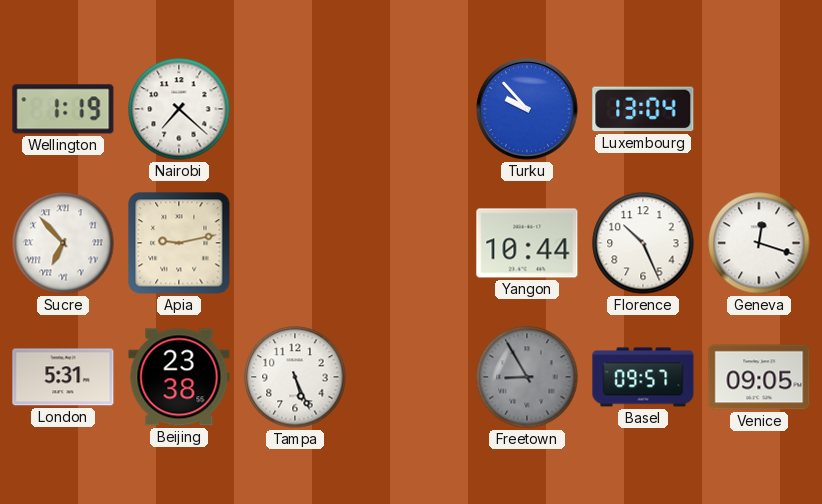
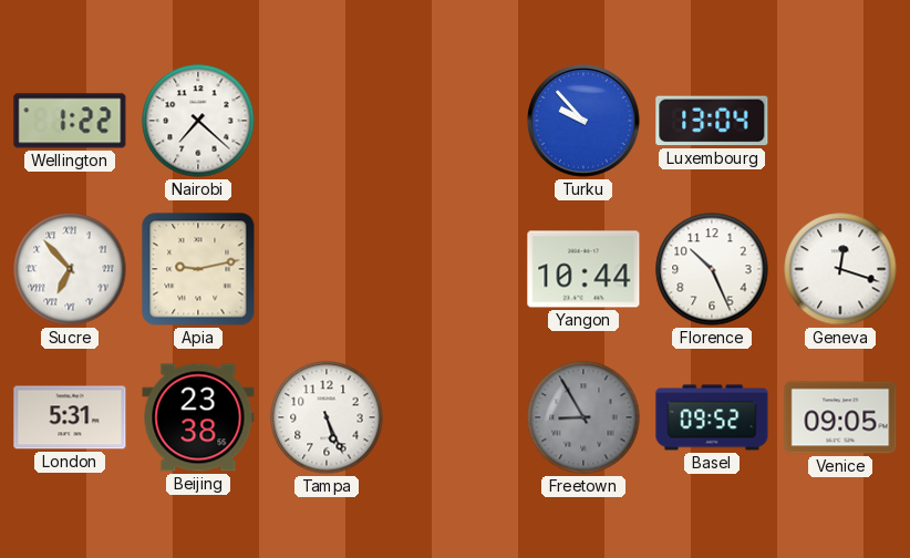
Wellington: 1:19 -> 1:22
Basel: 09:57 -> 09:52
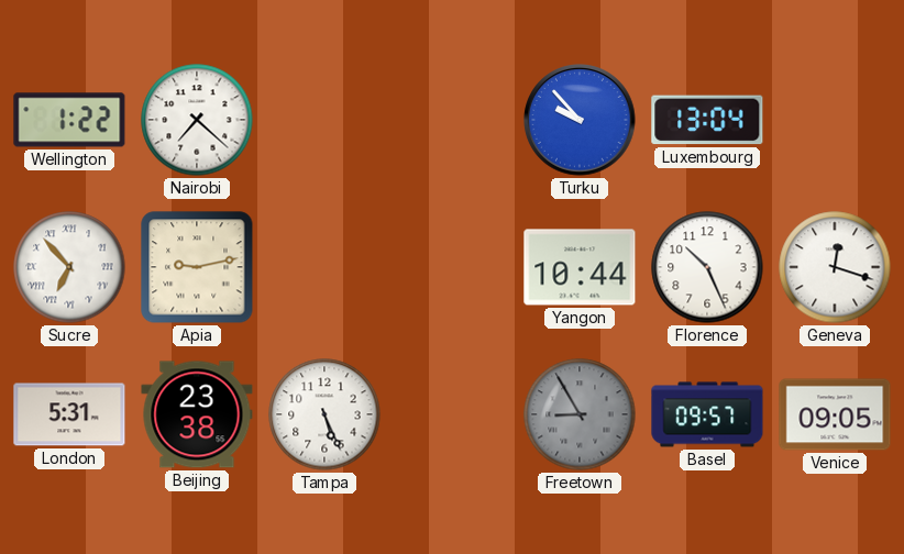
Basel: 09:52 -> 09:57
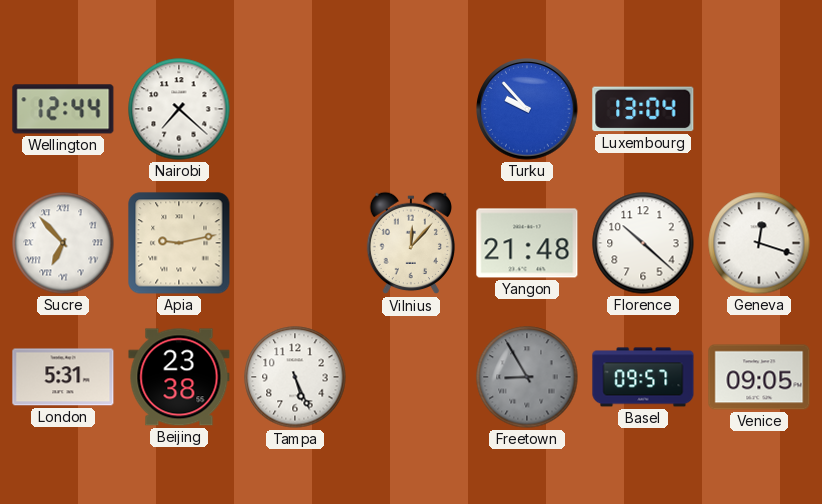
Wellington: 1:22 -> 12:44
Vilnius: none -> 12:07
Yangon: 10:44 -> 21:48
Florence: 10:26 -> 10:22
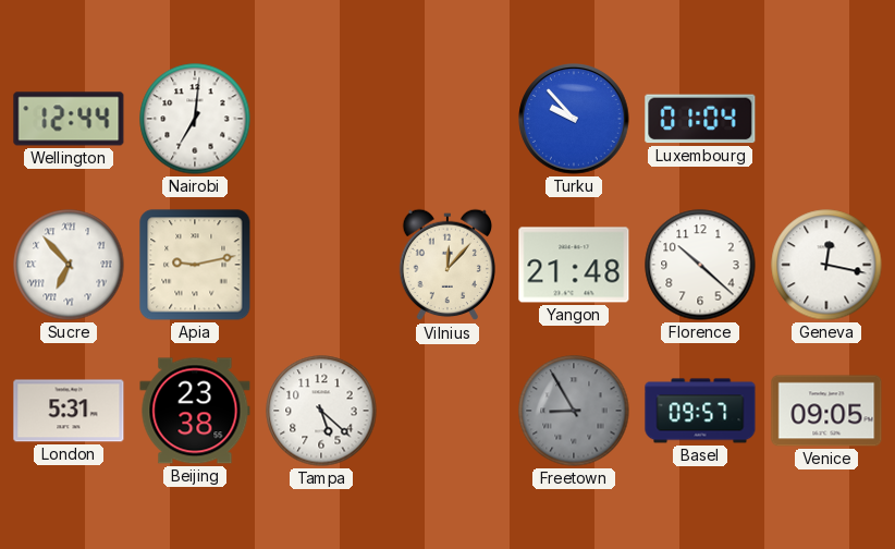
Nairobi: 7:22 -> 7:01
Luxembourg: 13:04 -> 01:04
Geneva: 12:18 -> 12:17
Tampa: 5:26 -> 5:22
